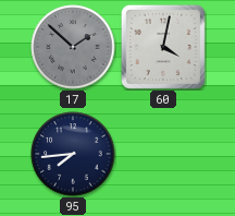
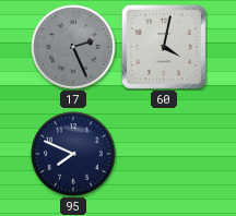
17: 1:52 -> 2:26
95: 7:44 -> 7:49
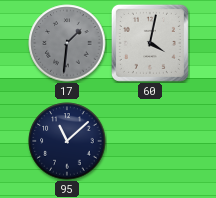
17: 2:26 -> 1:31
95: 7:49 -> 11:08
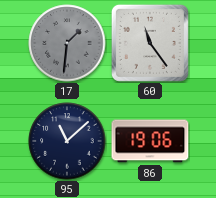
60: 4:02 -> 11:24
86: none -> 19:06
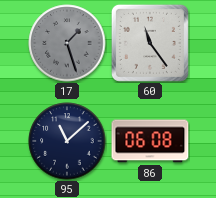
17: 1:31 -> 1:27
86: 19:06 -> 06:08
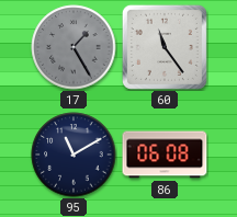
17: 1:27 -> 1:25
95: 11:08 -> 11:10
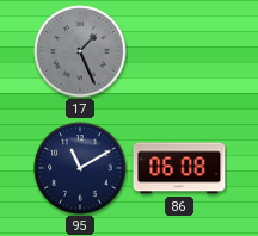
17: 1:25 -> 1:26
60: 11:24 -> none
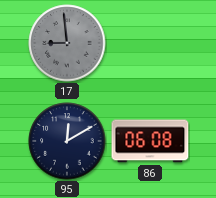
17: 1:26 -> 8:59
95: 11:10 -> 12:10
